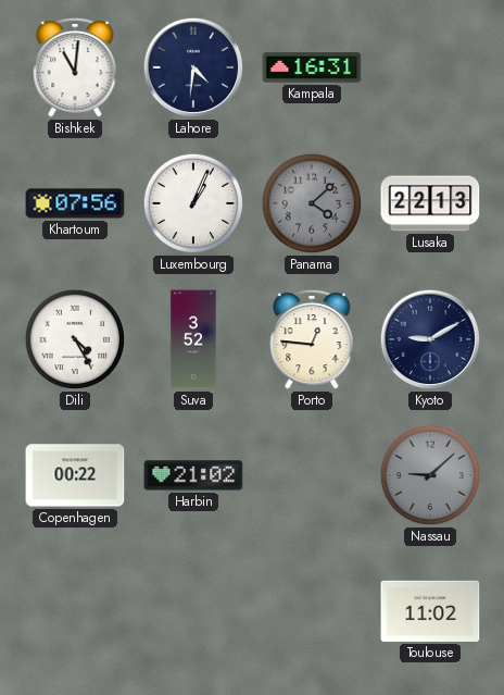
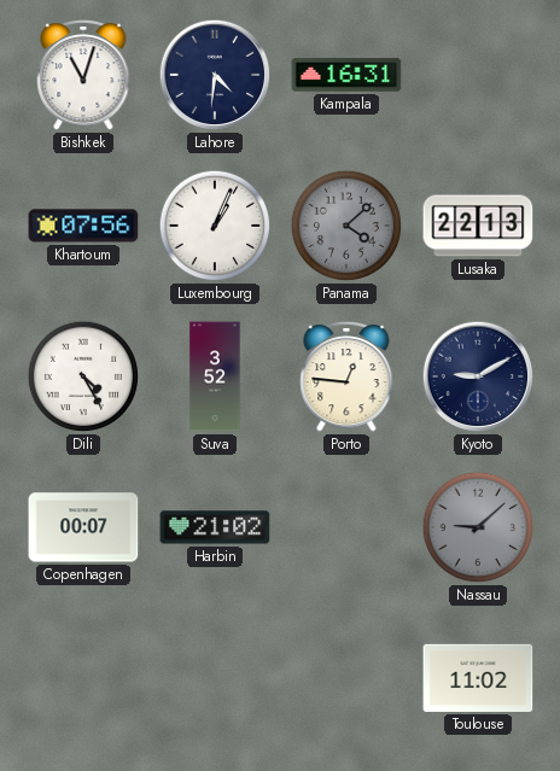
Bishkek: 11:01 -> 11:03
Copenhagen: 00:22 -> 00:07
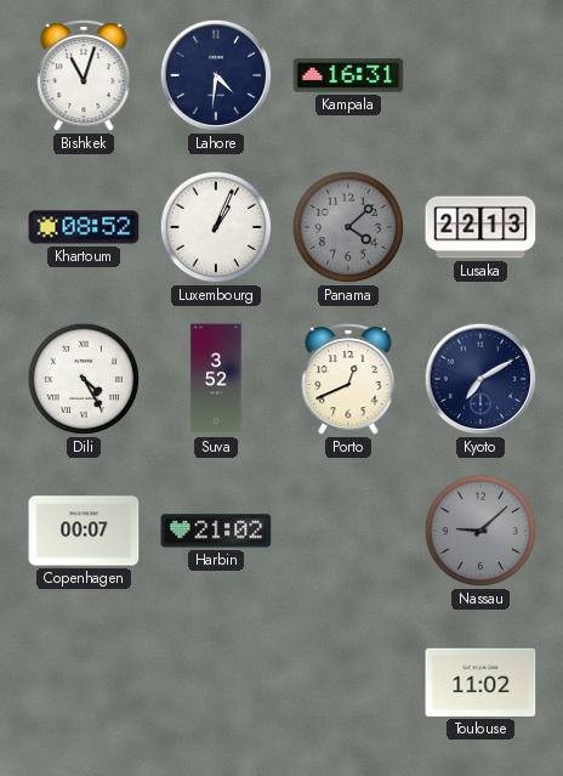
Khartoum: 07:56 -> 08:52
Porto: 12:46 -> 12:41
Kyoto: 9:10 -> 7:10
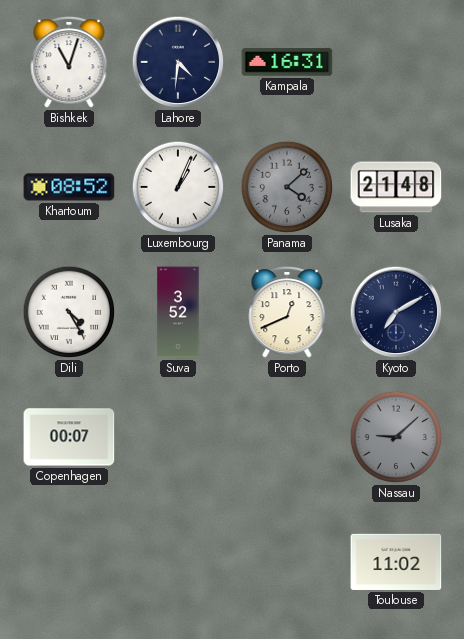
Lusaka: 22:13 -> 21:48
Harbin: 21:02 -> none
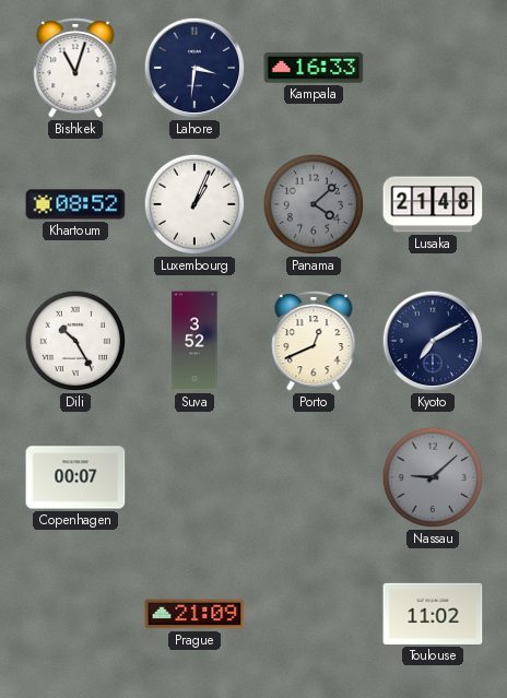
Lahore: 4:31 -> 3:31
Kampala: 16:31 -> 16:33
Dili: 4:25 -> 10:25
Prague: none -> 21:09
